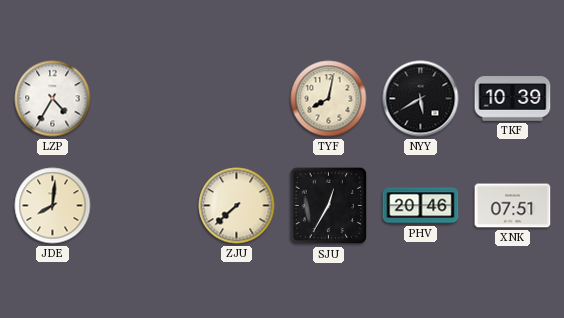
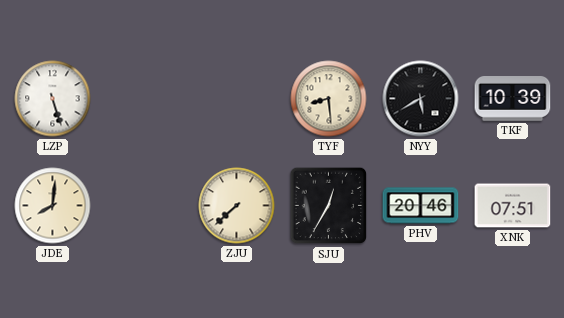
LZP: 4:35 -> 5:27
TYF: 8:02 -> 8:29
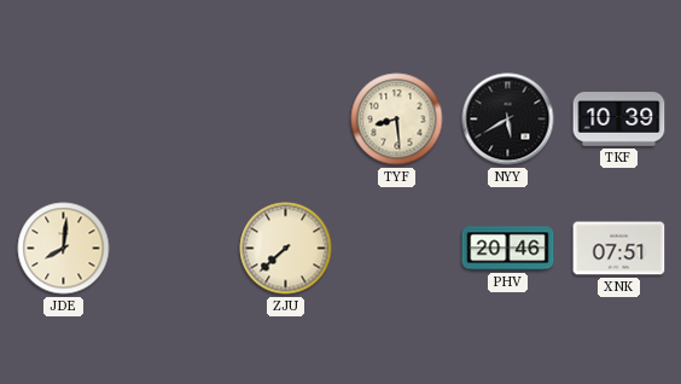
LZP: 5:27 -> none
SJU: 12:35 -> none
